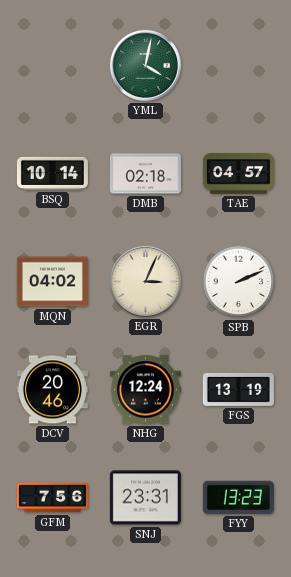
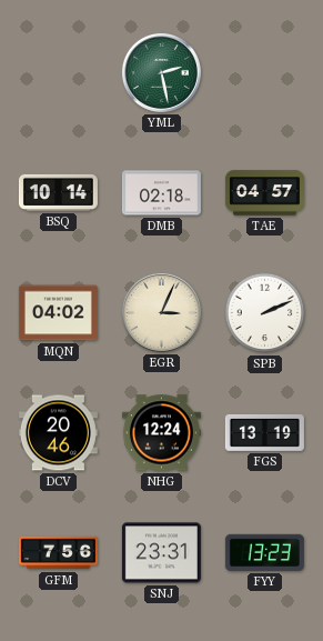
YML: 4:02 -> 2:28
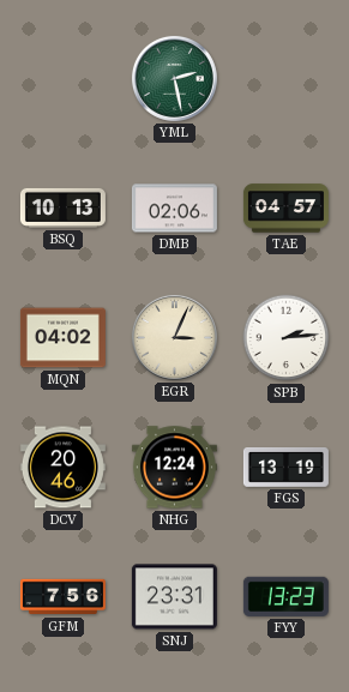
BSQ: 10:14 -> 10:13
DMB: 02:18 -> 02:06
SPB: 2:11 -> 2:14
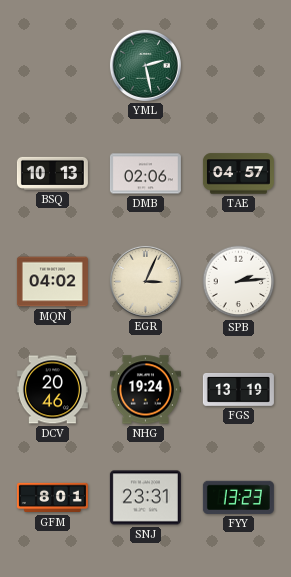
NHG: 12:24 -> 19:24
GFM: 7:56 -> 8:01
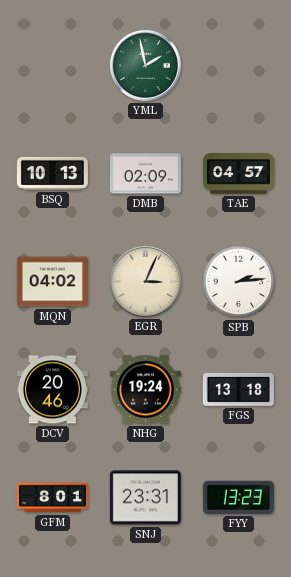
YML: 2:28 -> 1:58
DMB: 02:06 -> 02:09
FGS: 13:19 -> 13:18
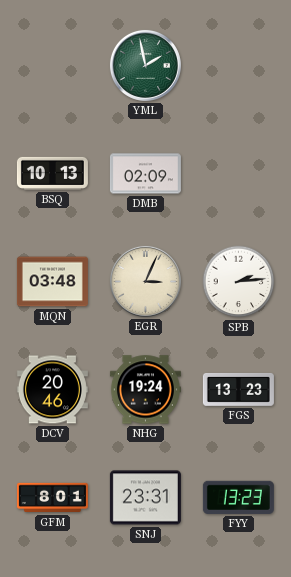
TAE: 04:57 -> none
MQN: 04:02 -> 03:48
FGS: 13:18 -> 13:23
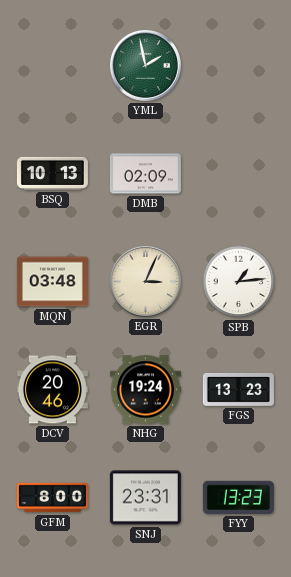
SPB: 2:14 -> 1:14
GFM: 8:01 -> 8:00
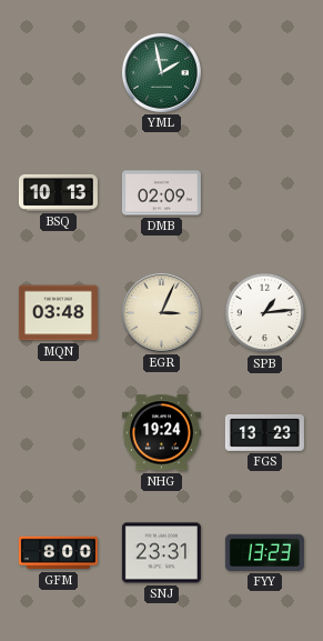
DCV: 20:46 -> none
